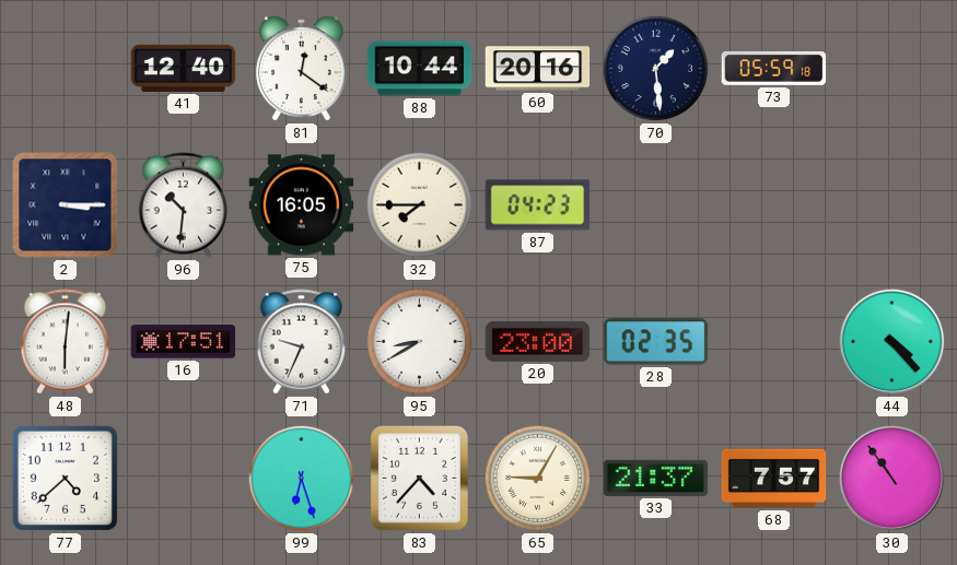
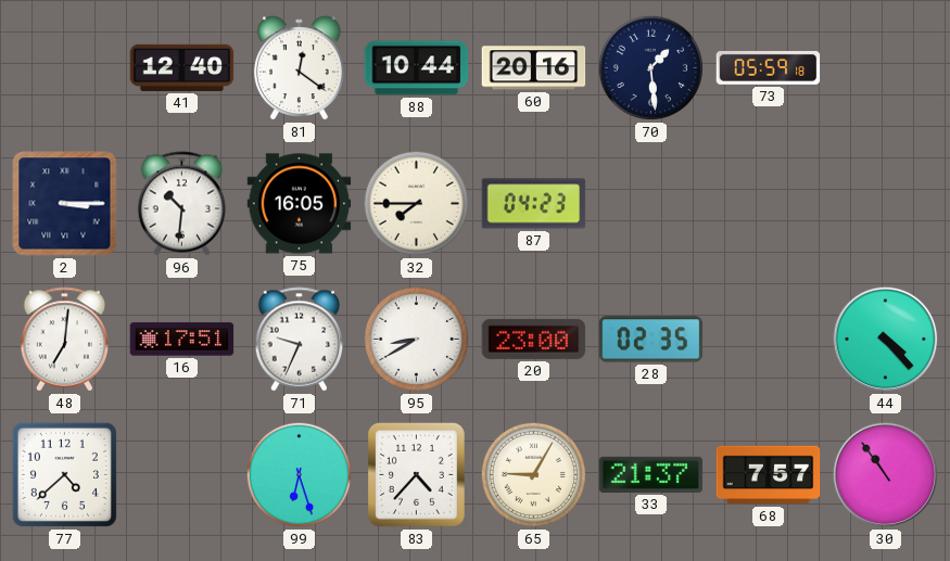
48: 6:01 -> 7:01
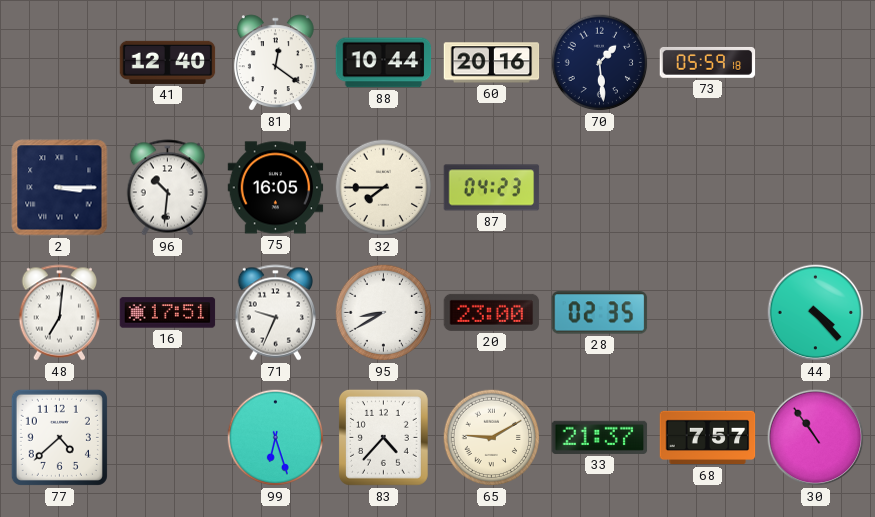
65: 9:05 -> 9:10
